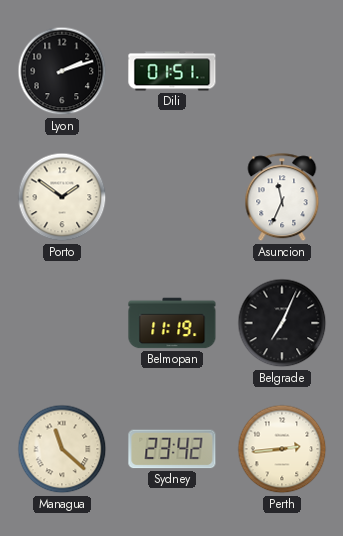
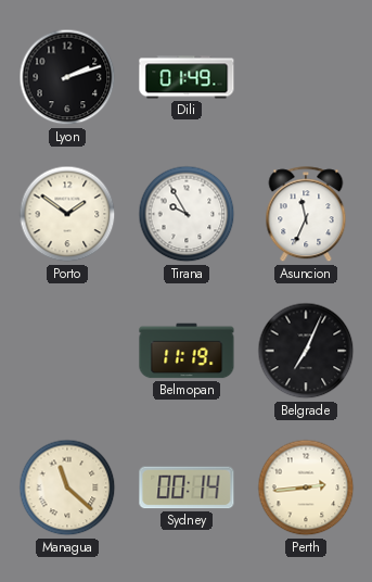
Dili: 01:51 -> 01:49
Tirana: none -> 9:55
Sydney: 23:42 -> 00:14
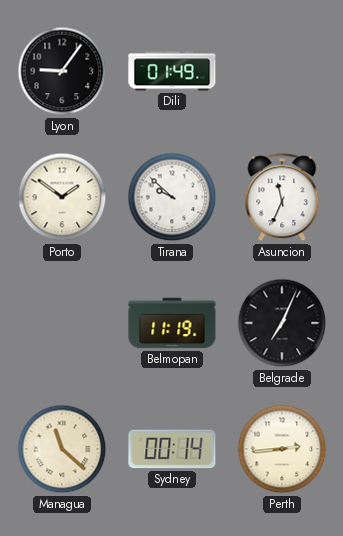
Lyon: 2:12 -> 9:06
Tirana: 9:55 -> 9:52
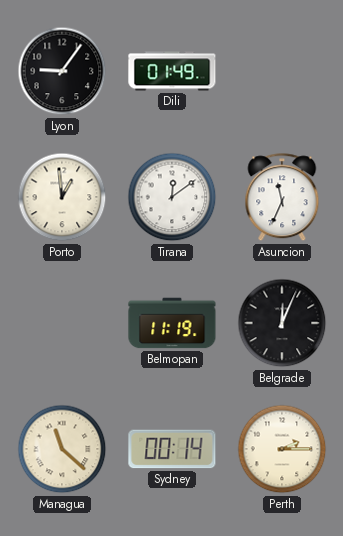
Porto: 1:51 -> 12:59
Tirana: 9:52 -> 12:09
Belgrade: 7:04 -> 12:04
Perth: 2:44 -> 2:15
